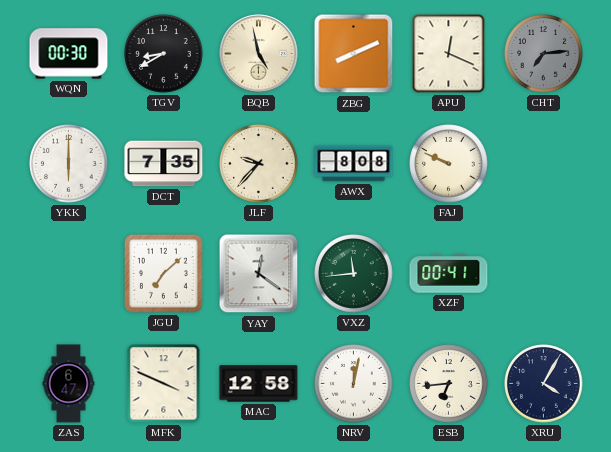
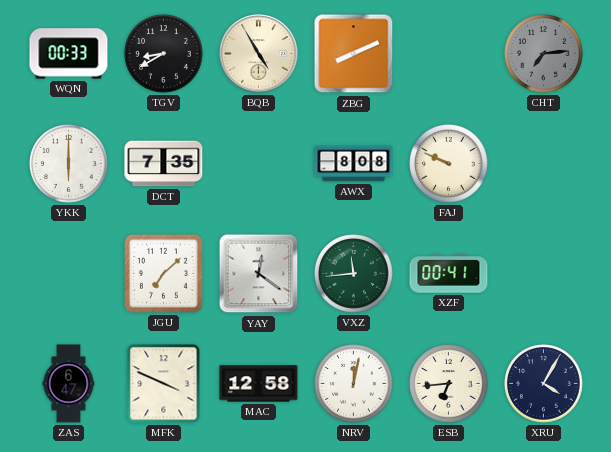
WQN: 00:30 -> 00:33
BQB: 4:58 -> 4:55
APU: 12:19 -> none
JLF: 9:37 -> none
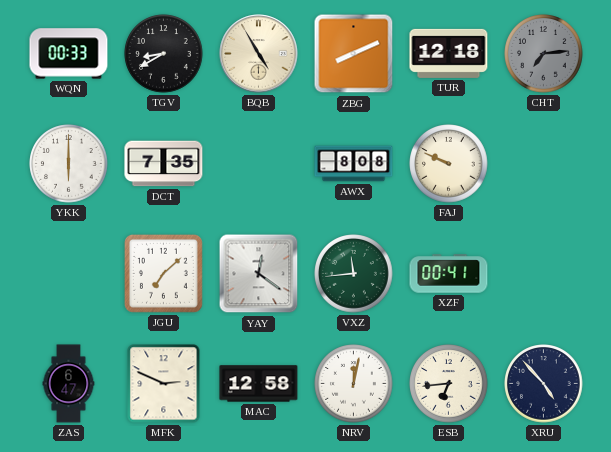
TUR: none -> 12:18
MFK: 3:49 -> 2:49
XRU: 4:05 -> 4:53
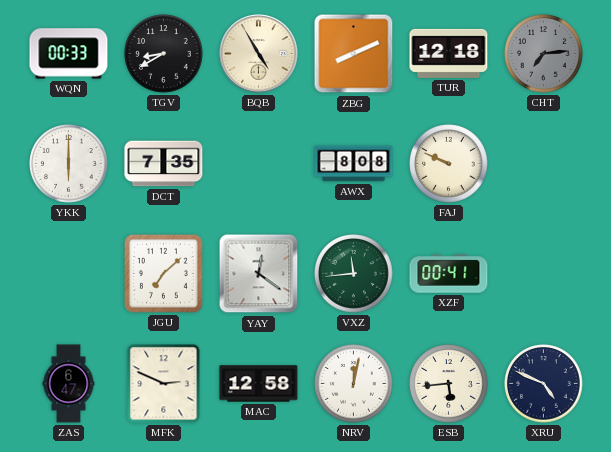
ESB: 6:44 -> 5:44
XRU: 4:53 -> 4:49
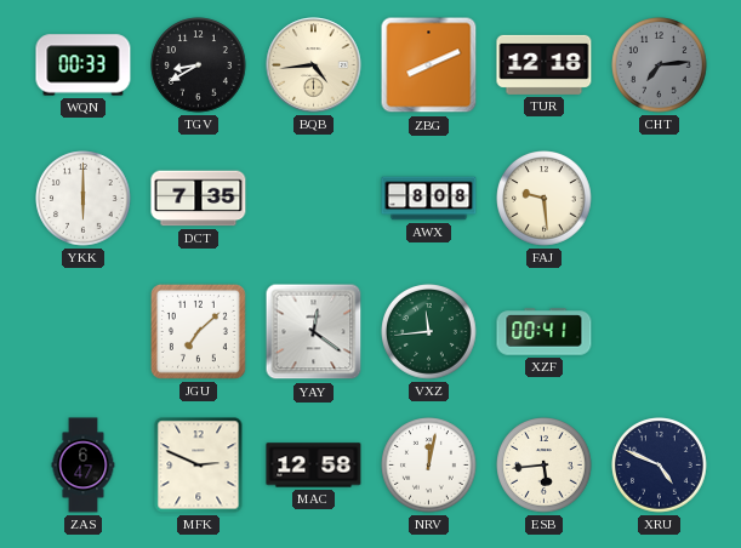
BQB: 4:55 -> 4:44
FAJ: 9:49 -> 9:29
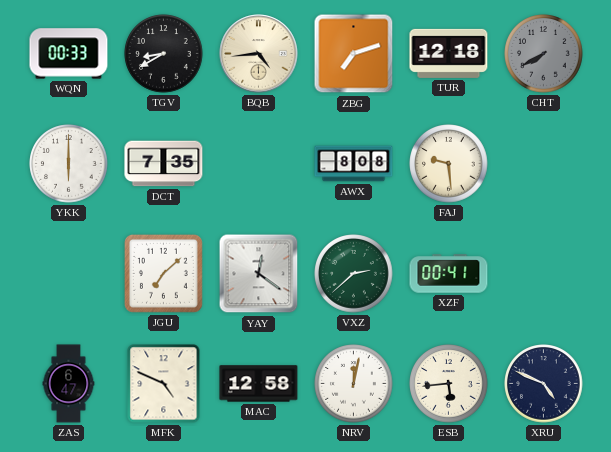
ZBG: 8:11 -> 7:12
CHT: 7:14 -> 7:40
VXZ: 11:44 -> 2:38
MFK: 2:49 -> 4:49
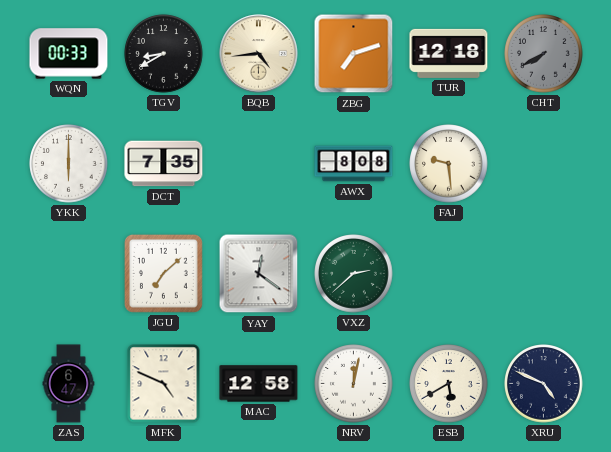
XZF: 00:41 -> none
ESB: 5:44 -> 5:40
